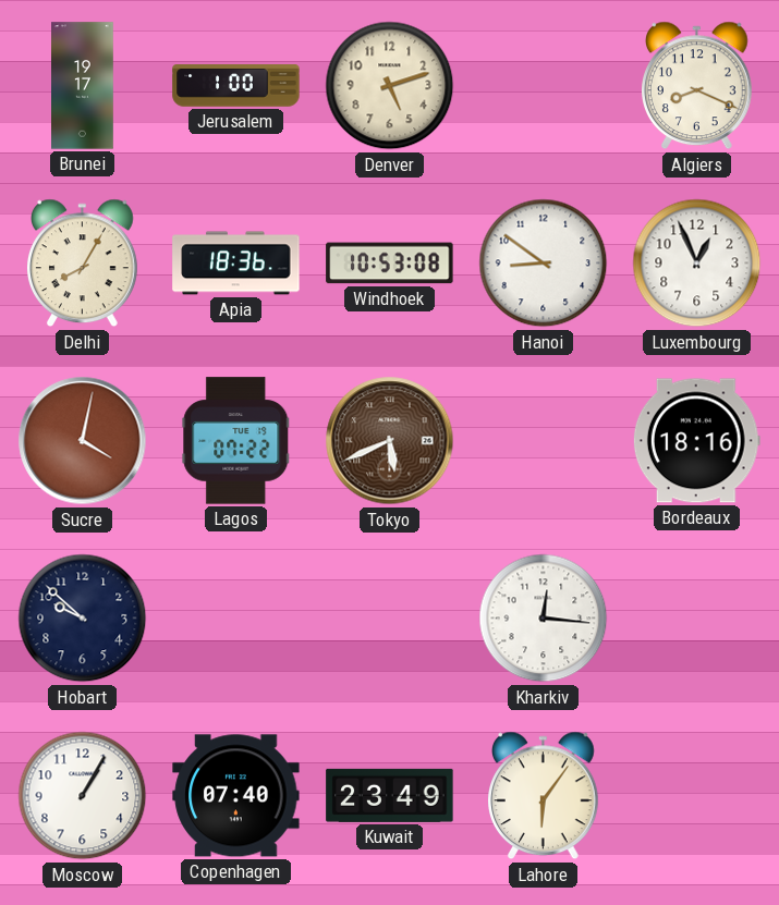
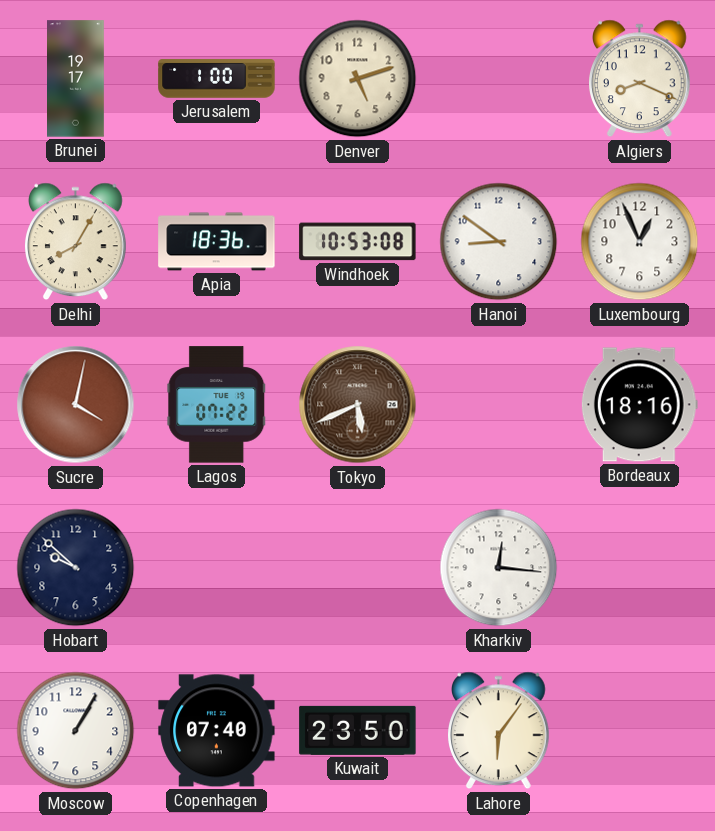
Kuwait: 23:49 -> 23:50
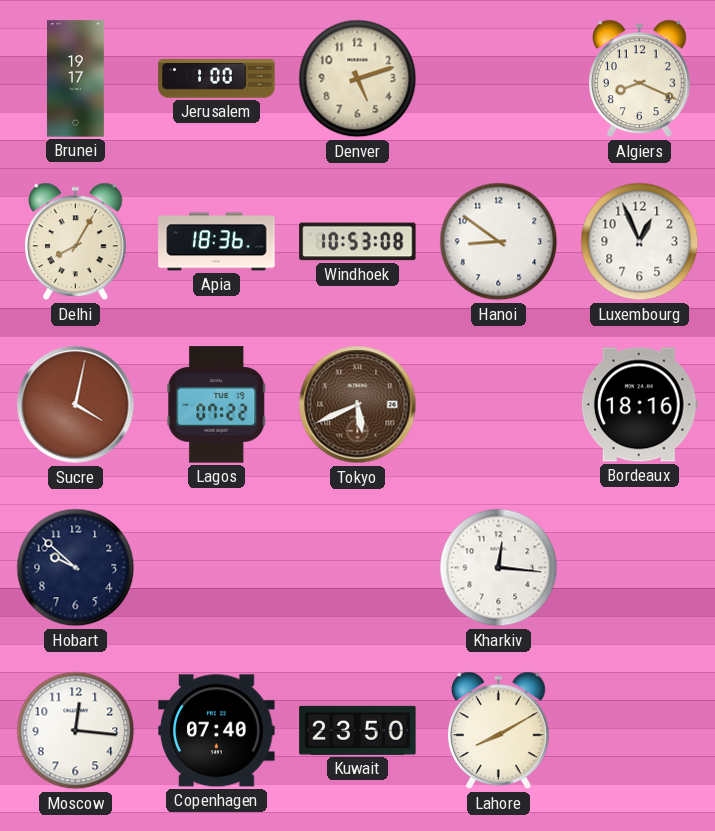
Moscow: 1:05 -> 12:16
Lahore: 6:06 -> 8:10
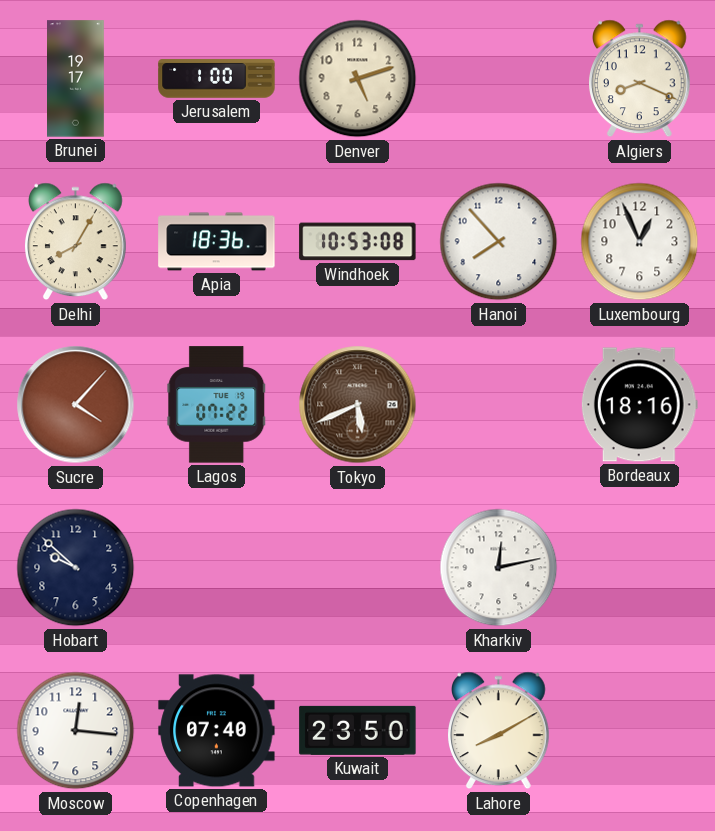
Hanoi: 8:51 -> 7:53
Sucre: 4:02 -> 4:07
Kharkiv: 12:16 -> 12:13
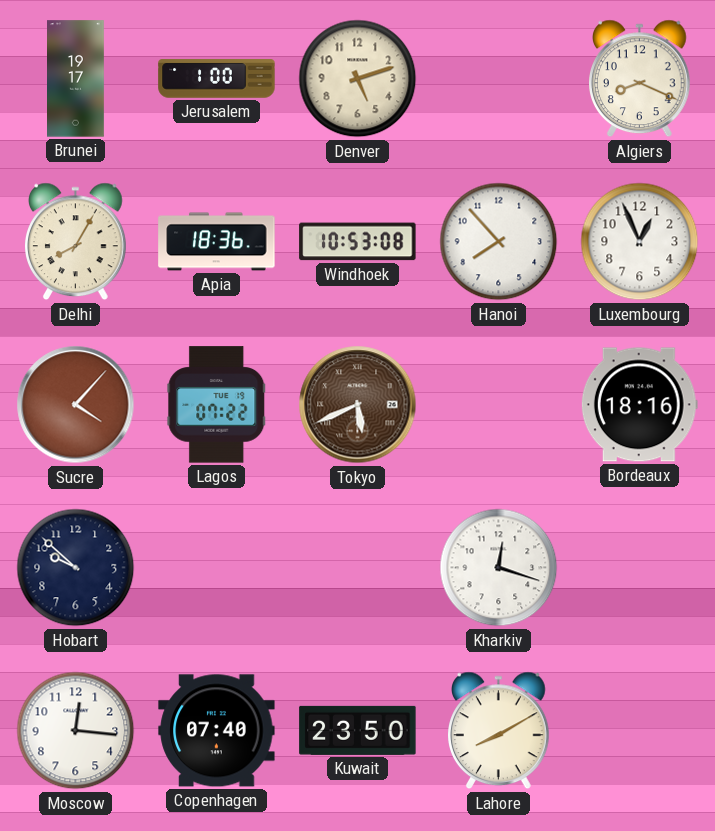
Kharkiv: 12:13 -> 12:18
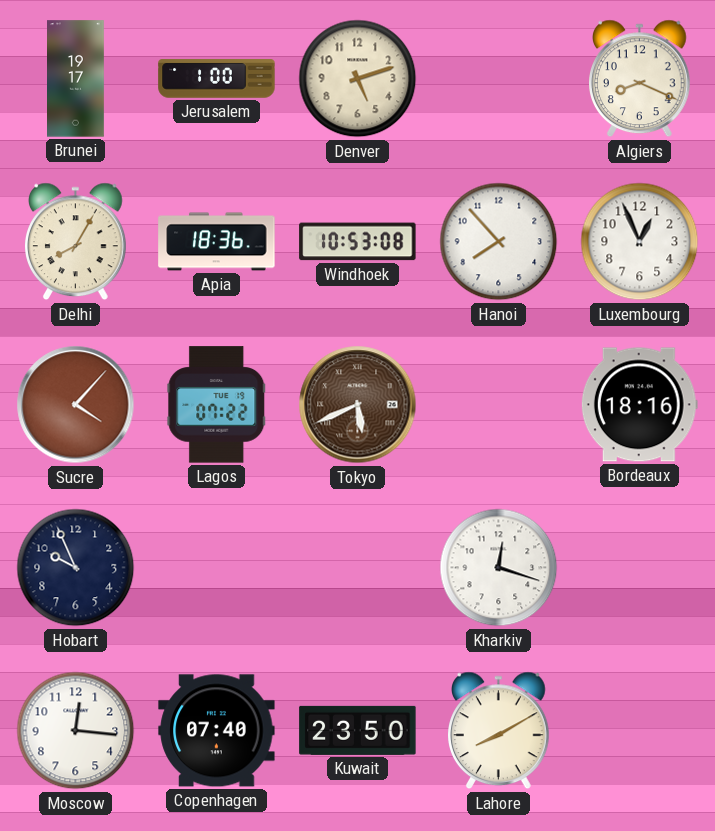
Hobart: 9:52 -> 9:56
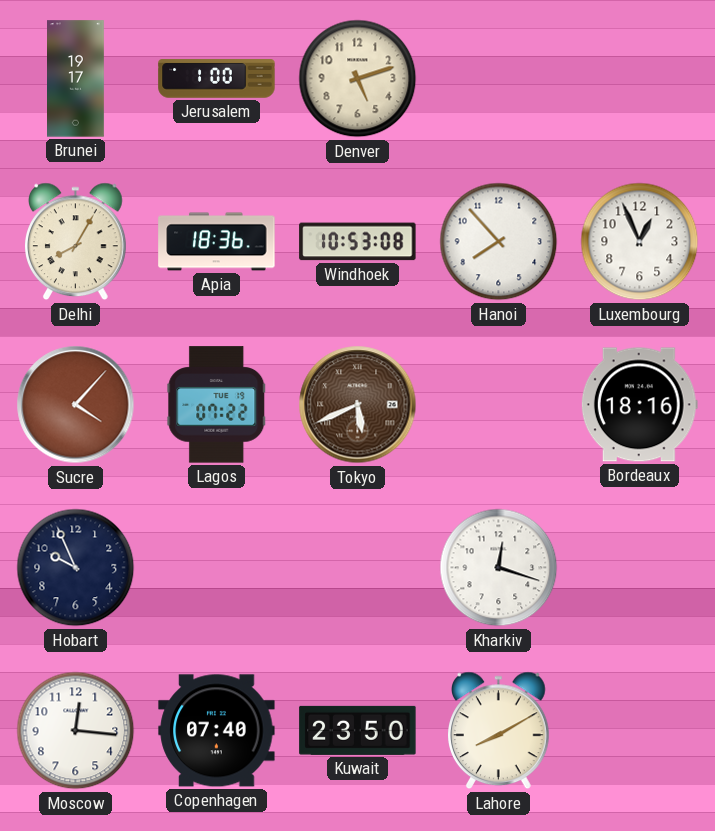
Algiers: 8:19 -> none
